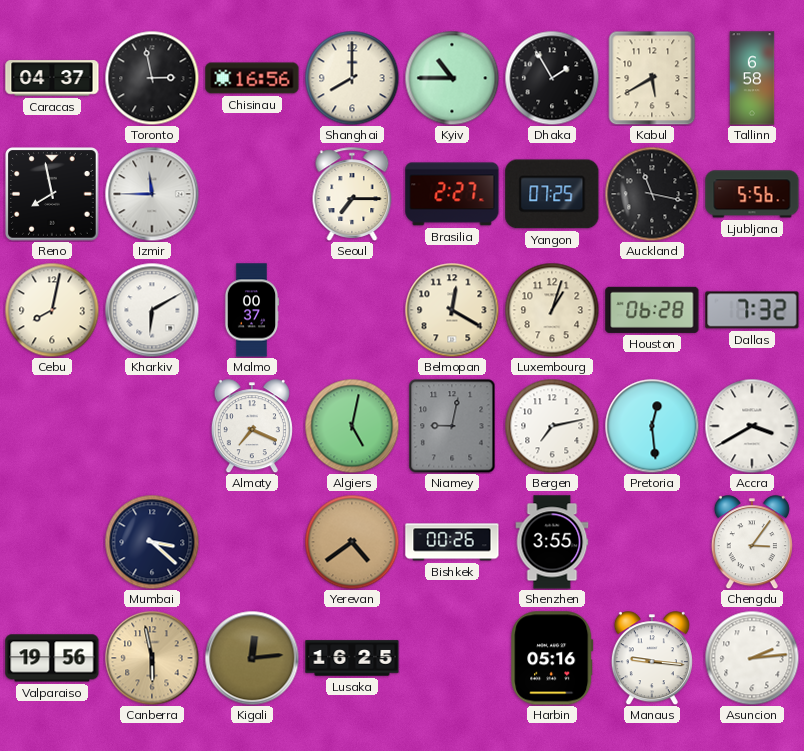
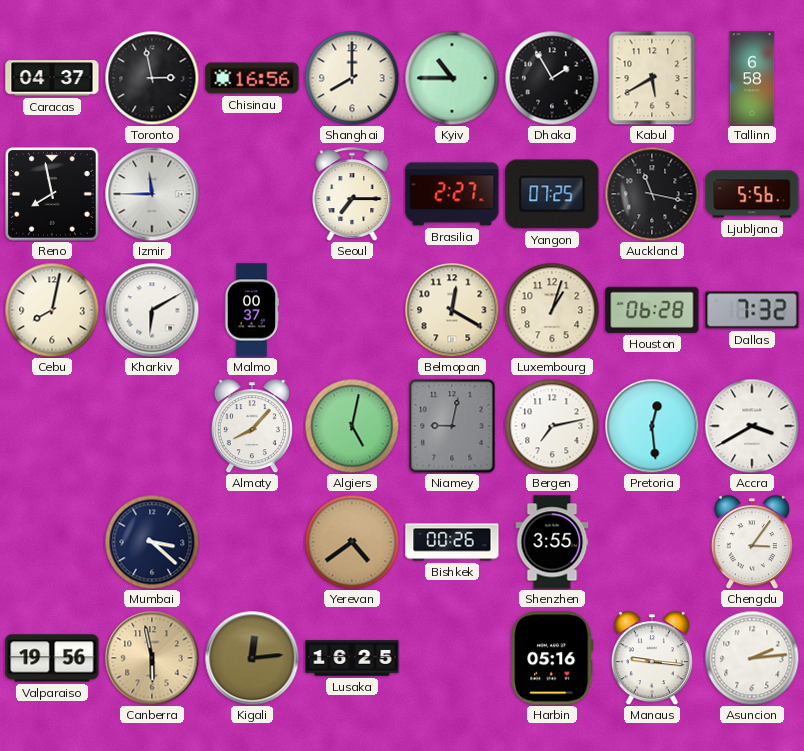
Almaty: 7:19 -> 8:07
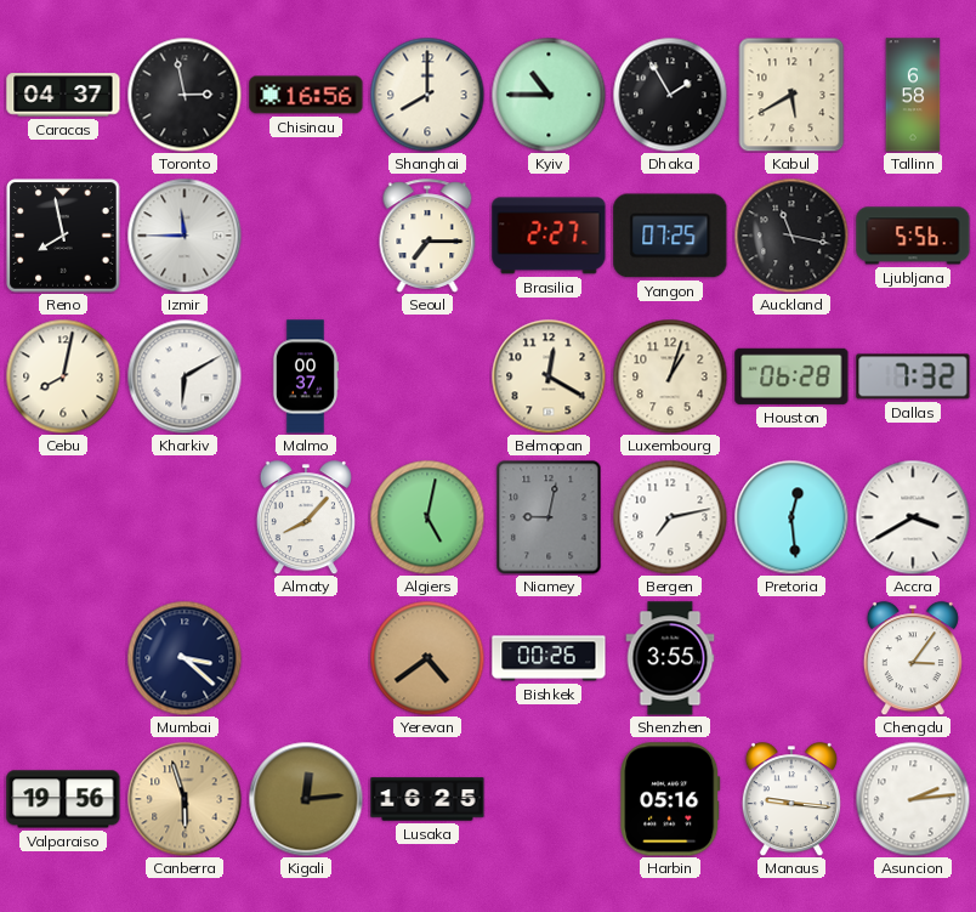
Canberra: 5:58 -> 5:57
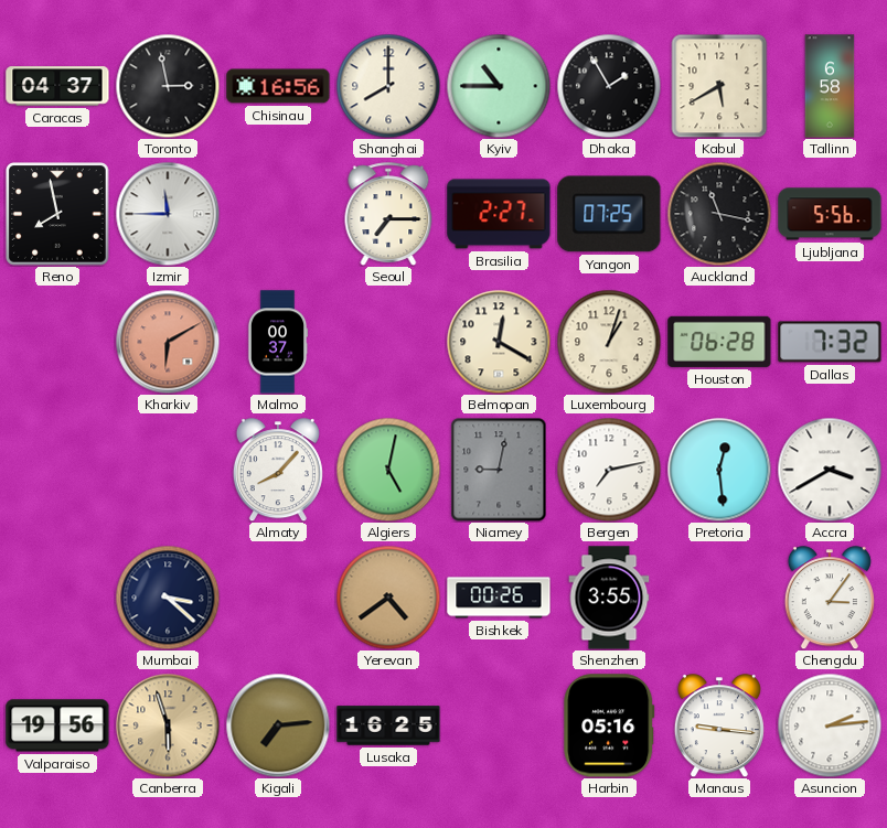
Cebu: 8:02 -> none
Kharkiv dial: white -> salmon
Kigali: 12:14 -> 7:14
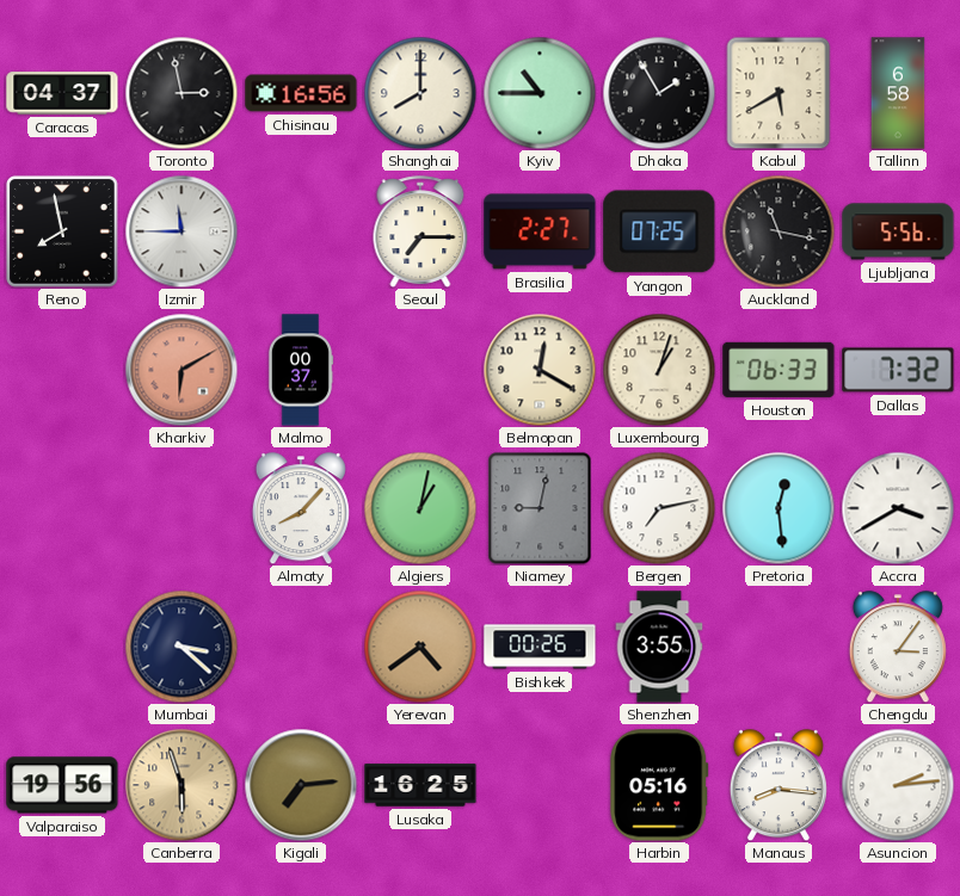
Houston: 06:28 -> 06:33
Algiers: 5:02 -> 1:02
Manaus: 9:16 -> 8:16
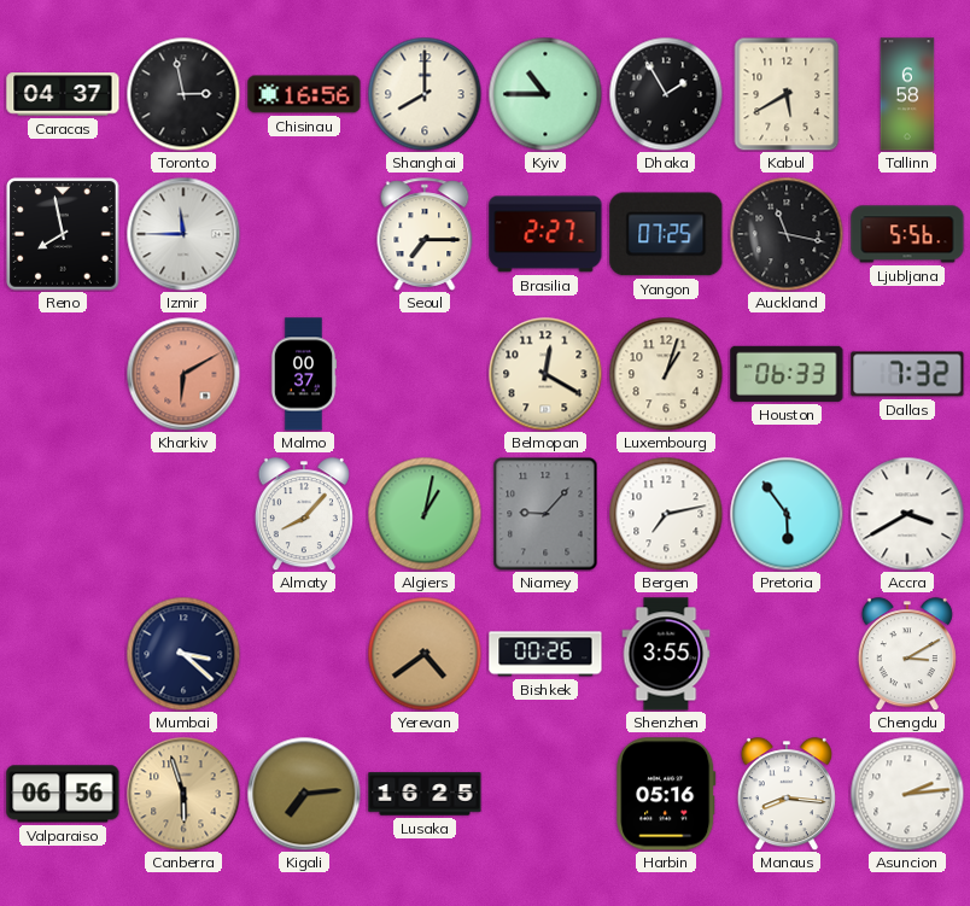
Niamey: 9:02 -> 9:07
Pretoria: 12:29 -> 5:54
Chengdu: 3:06 -> 3:10
Valparaiso: 19:56 -> 06:56
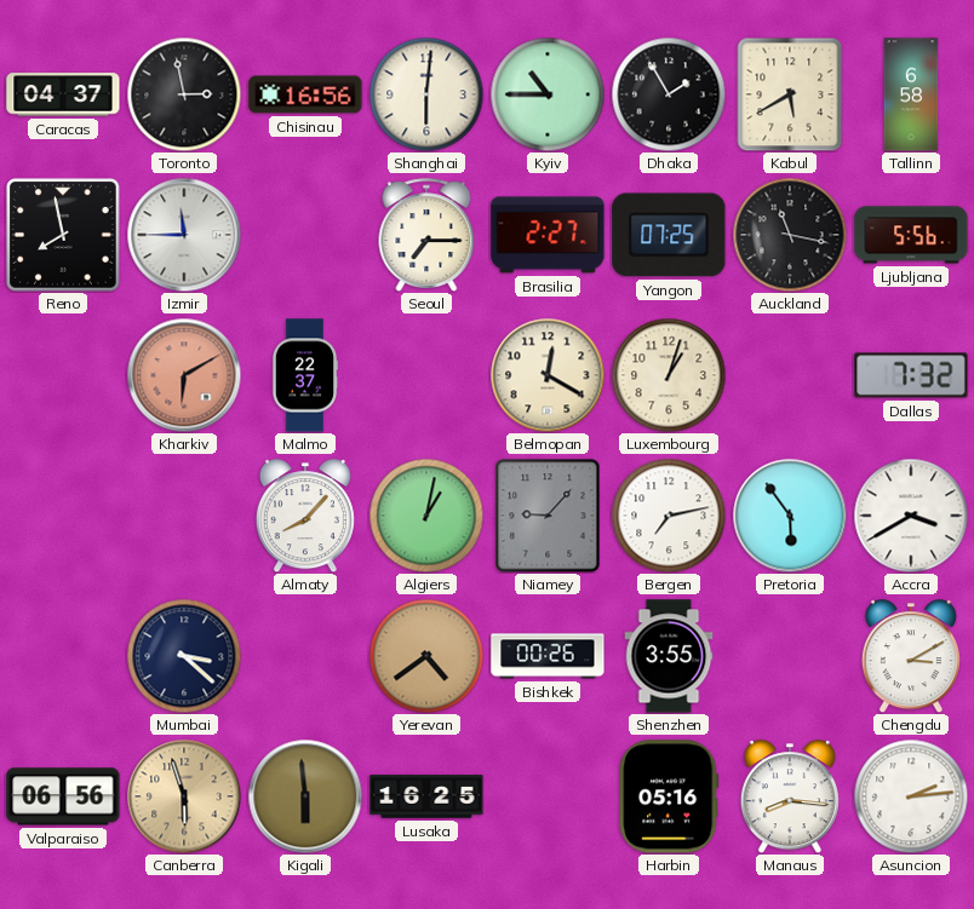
Shanghai: 8:00 -> 6:01
Malmo: 00:37 -> 22:37
Houston: 06:33 -> none
Kigali: 7:14 -> 5:59
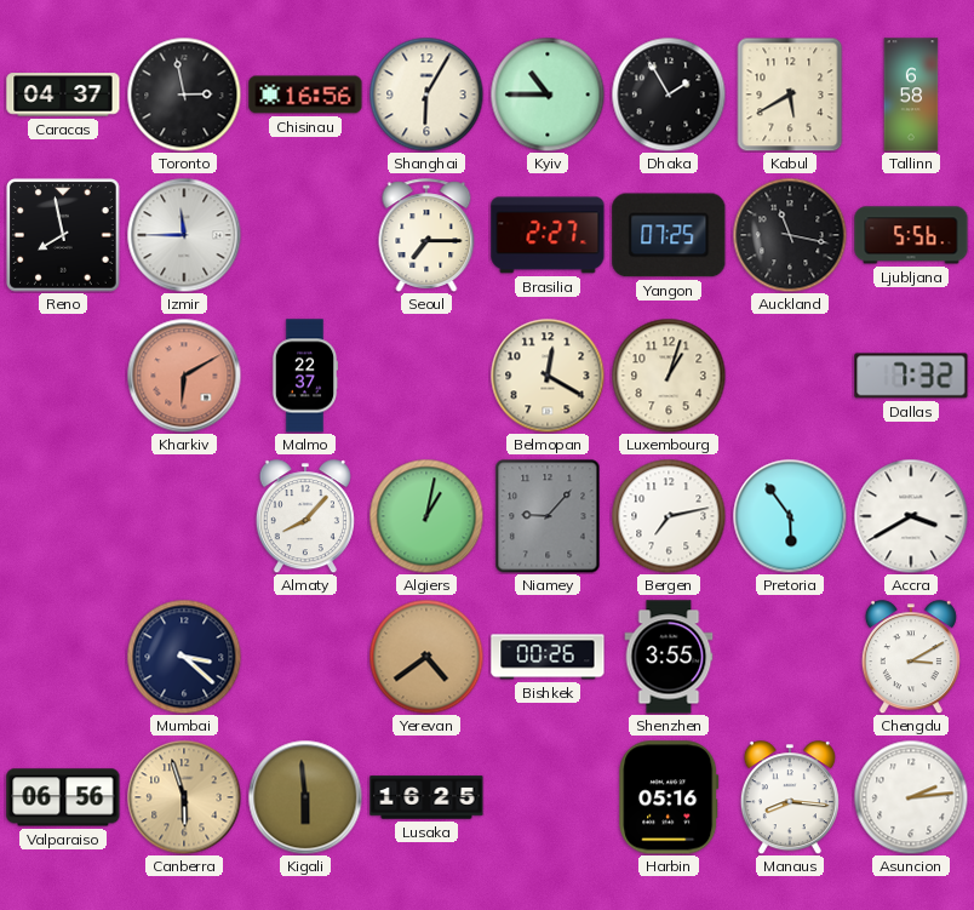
Shanghai: 6:01 -> 6:05
